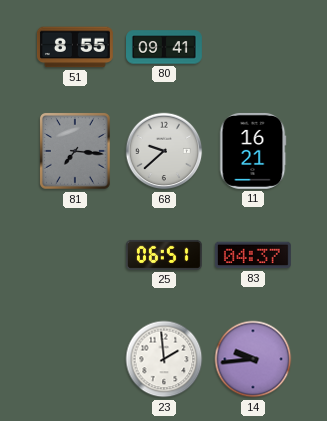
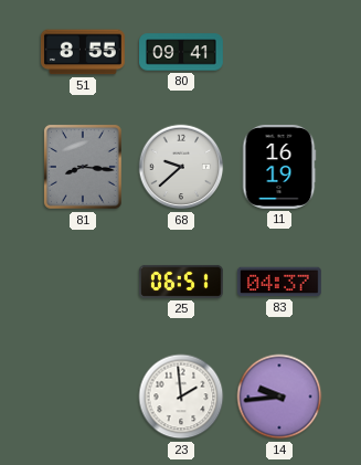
81: 7:16 -> 8:16
11: 16:21 -> 16:19
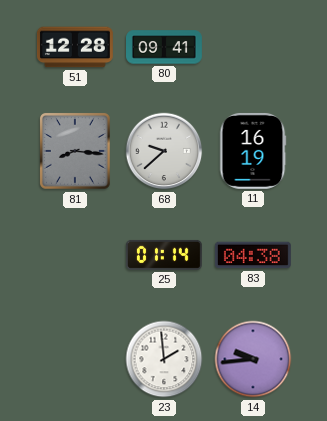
51: 8:55 -> 12:28
25: 06:51 -> 01:14
83: 04:37 -> 04:38
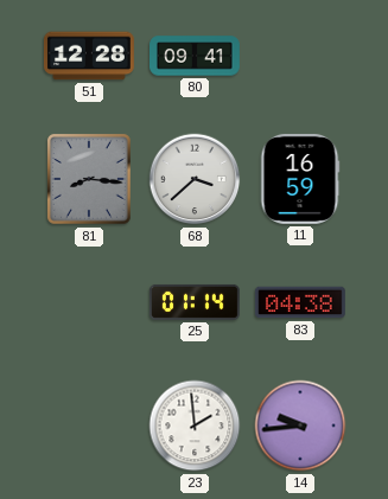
68: 9:38 -> 3:38
11: 16:19 -> 16:59
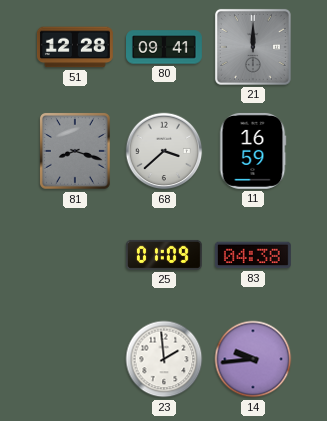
21: none -> 12:00
81: 8:16 -> 8:18
25: 01:14 -> 01:09
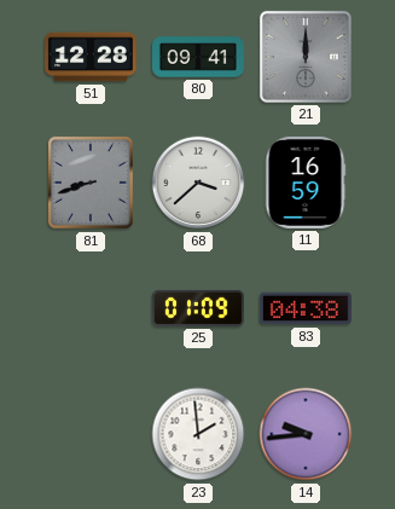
81: 8:18 -> 8:42
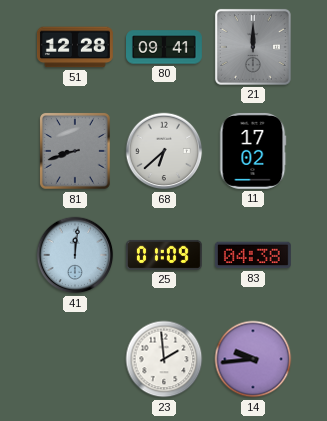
68: 3:38 -> 6:38
11: 16:59 -> 17:02
41: none -> 12:01
